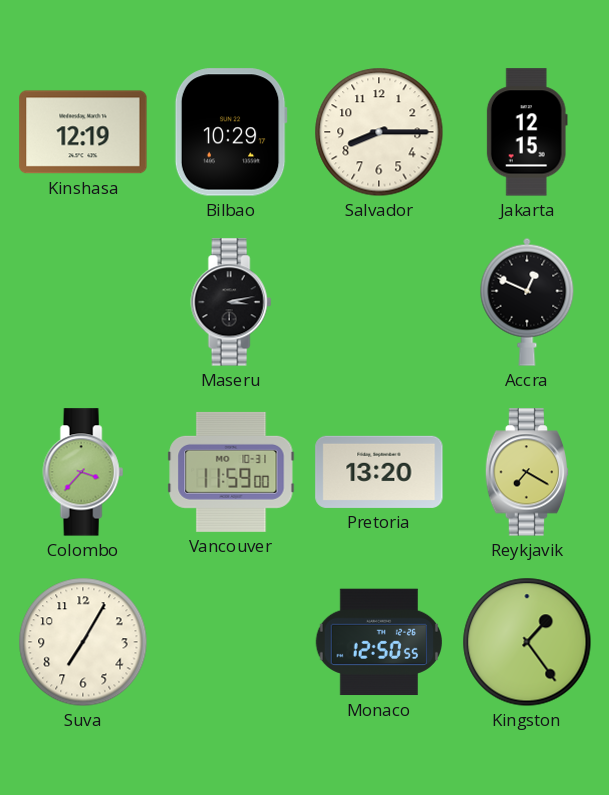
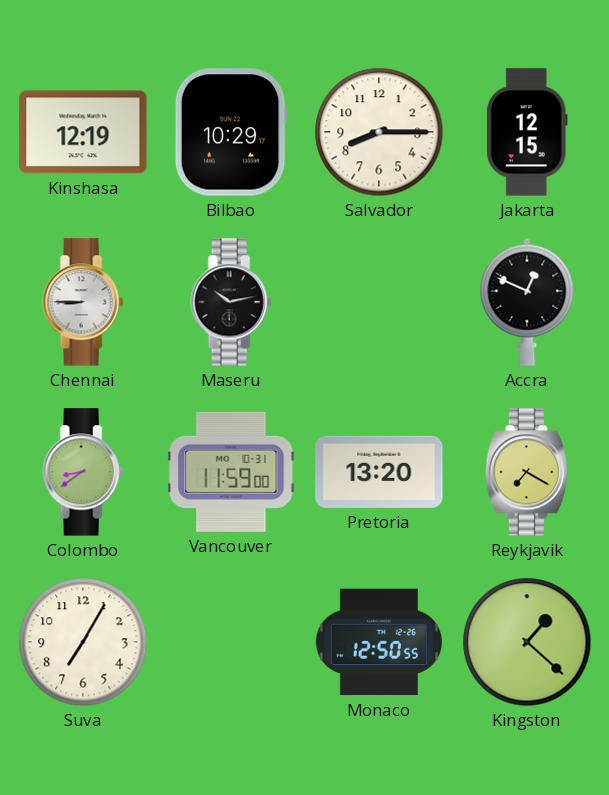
Chennai: none -> 8:45
Maseru: 3:13 -> 10:13
Colombo: 3:37 -> 8:39
Kingston: 1:24 -> 1:22
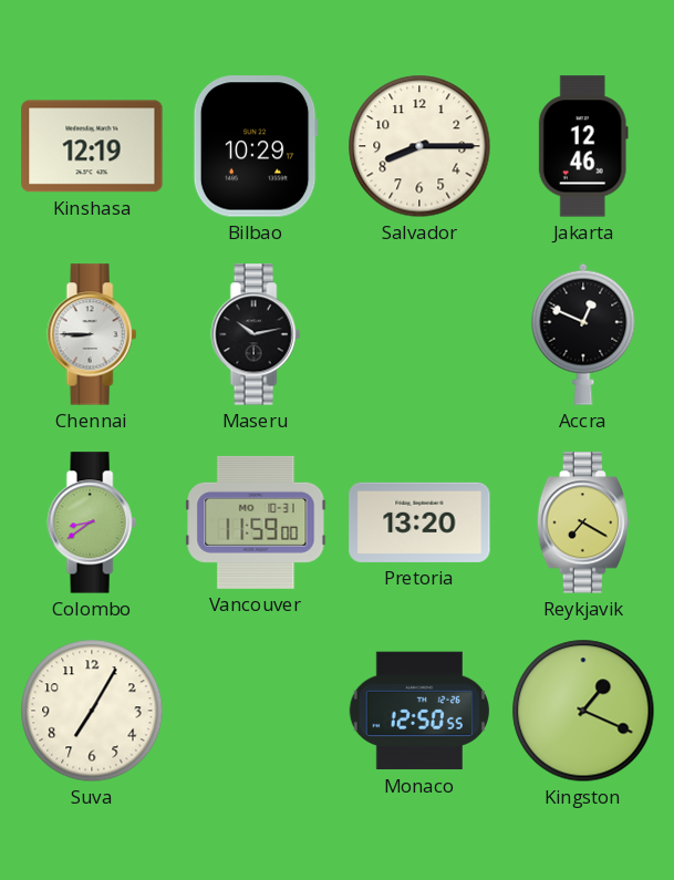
Jakarta: 12:15 -> 12:46
Kingston: 1:22 -> 1:19
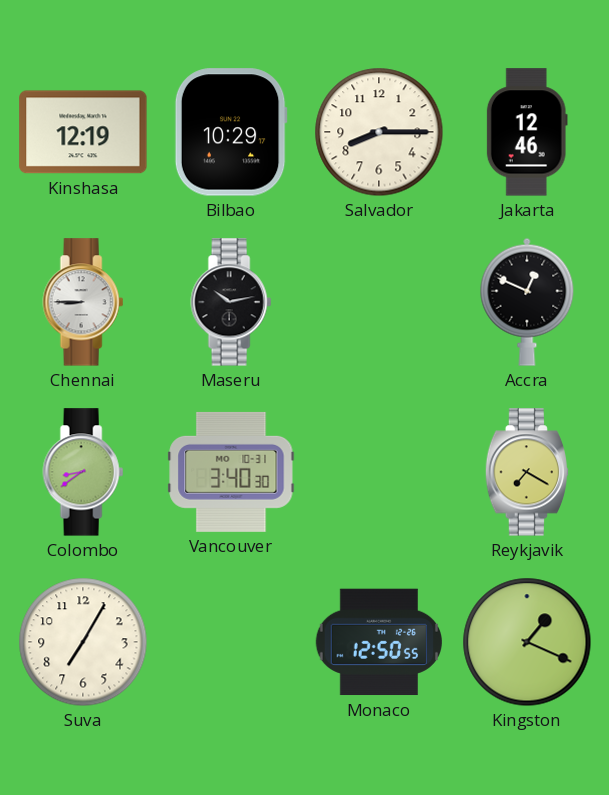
Vancouver: 11:59 -> 3:40
Pretoria: 13:20 -> none
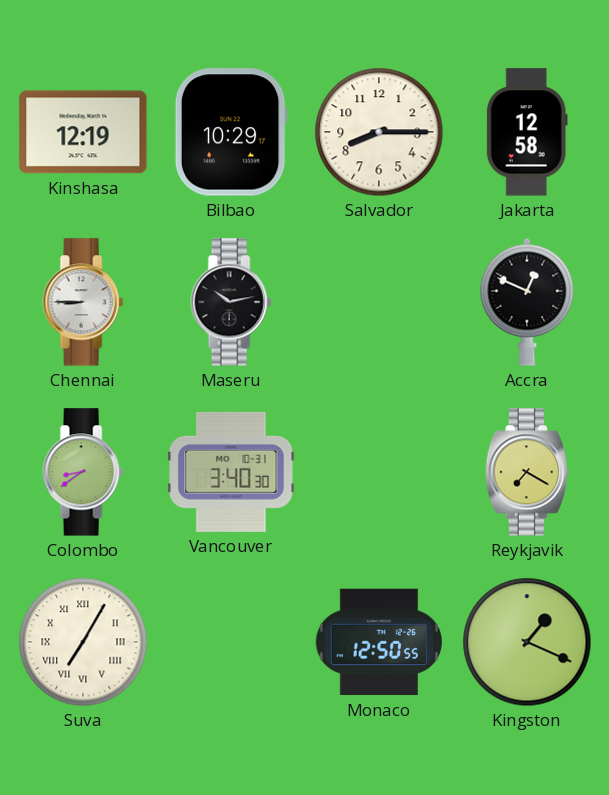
Jakarta: 12:46 -> 12:58
Suva numerals: Arabic -> Roman
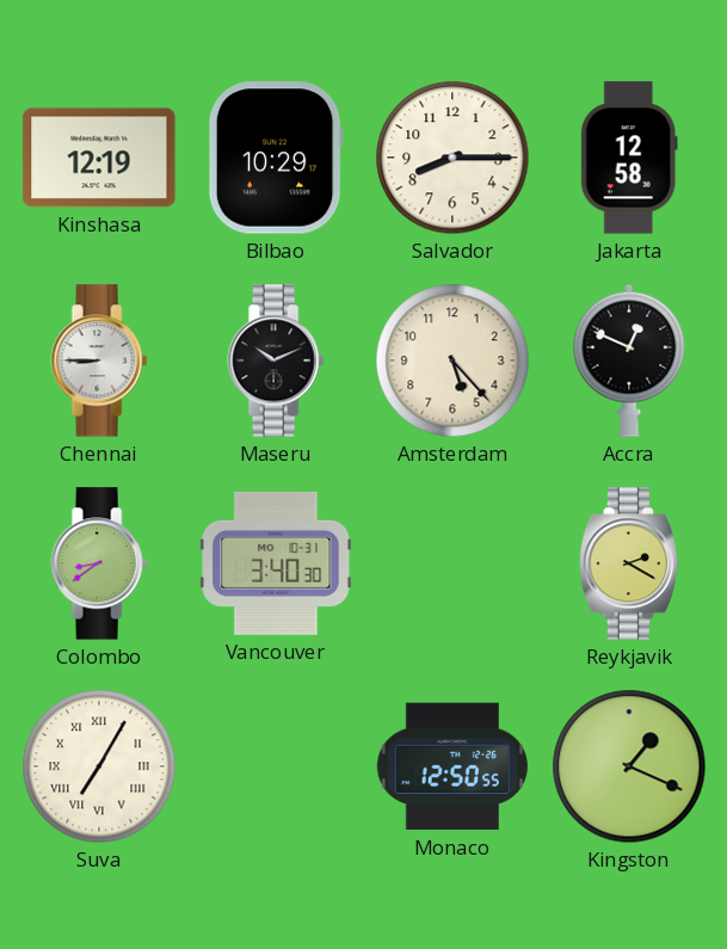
Maseru: 10:13 -> 10:11
Amsterdam: none -> 5:23
Reykjavik: 7:20 -> 2:20
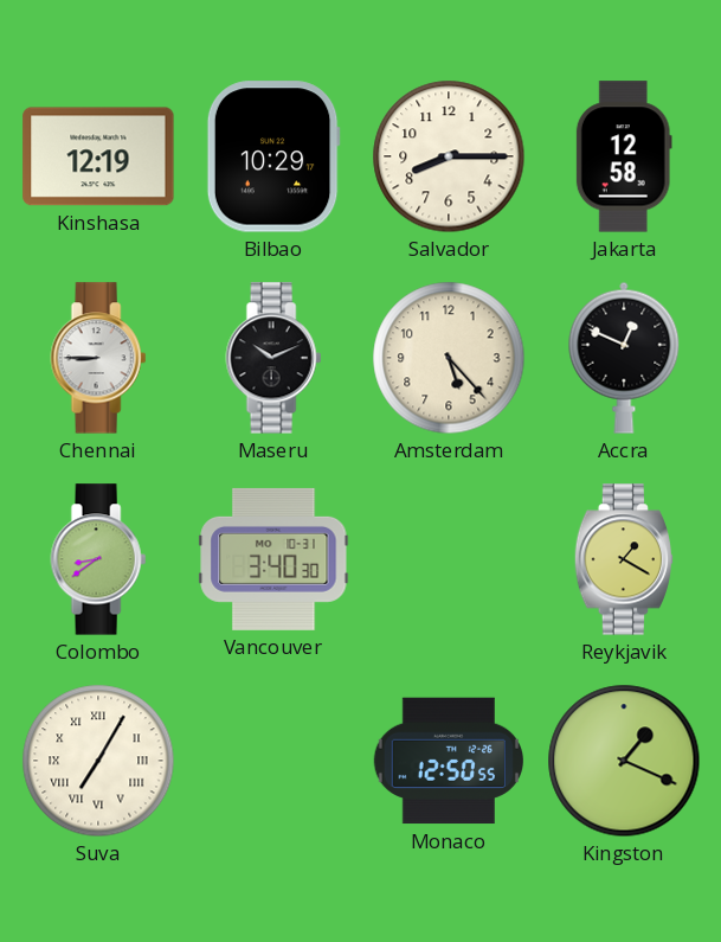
Reykjavik: 2:20 -> 1:20
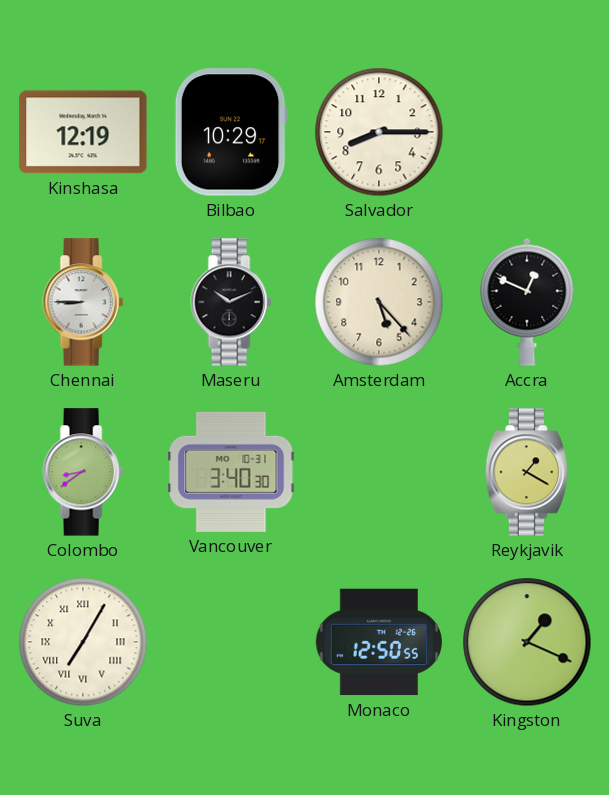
Jakarta: 12:58 -> none
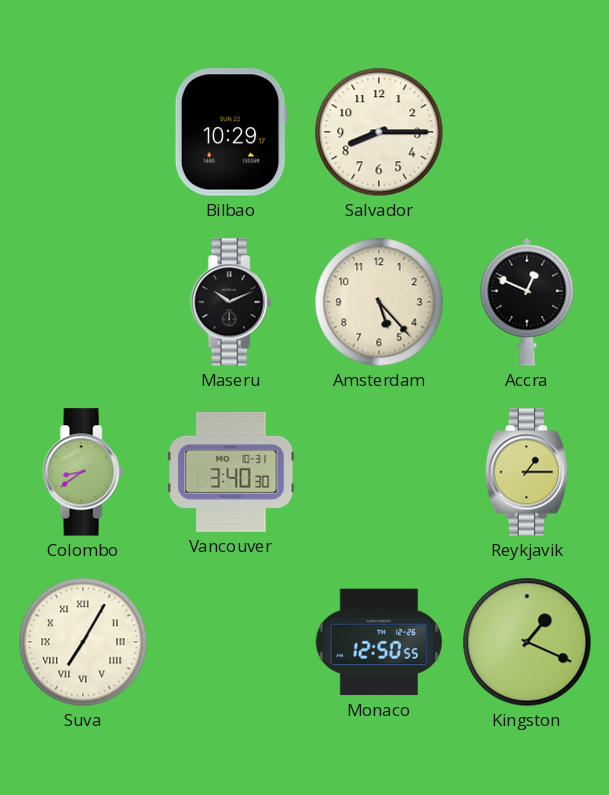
Kinshasa: 12:19 -> none
Chennai: 8:45 -> none
Reykjavik: 1:20 -> 1:15
